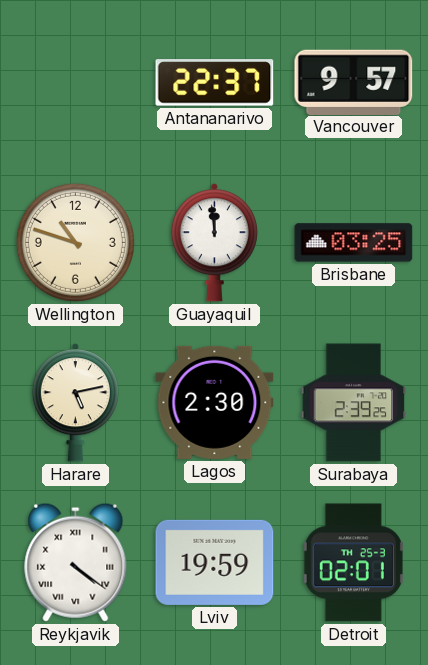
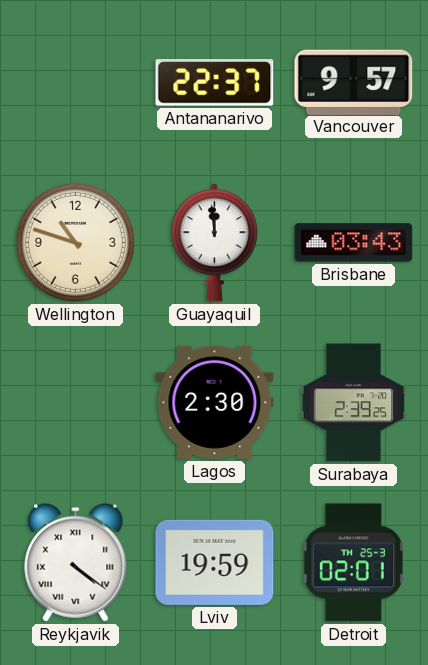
Brisbane: 03:25 -> 03:43
Harare: 5:13 -> none
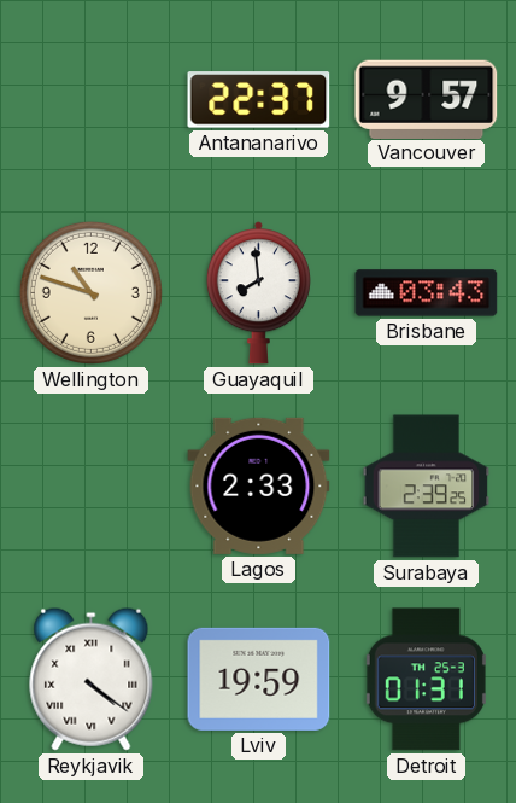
Guayaquil: 11:59 -> 7:59
Lagos: 2:30 -> 2:33
Detroit: 02:01 -> 01:31
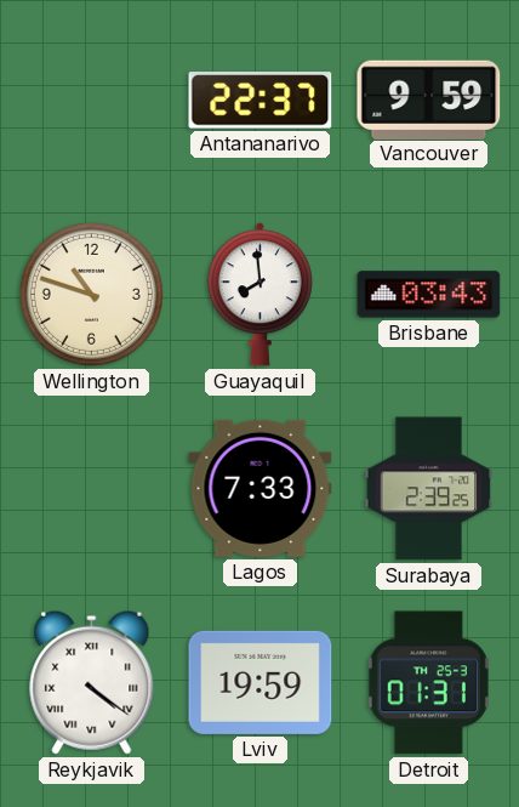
Vancouver: 9:57 -> 9:59
Lagos: 2:33 -> 7:33
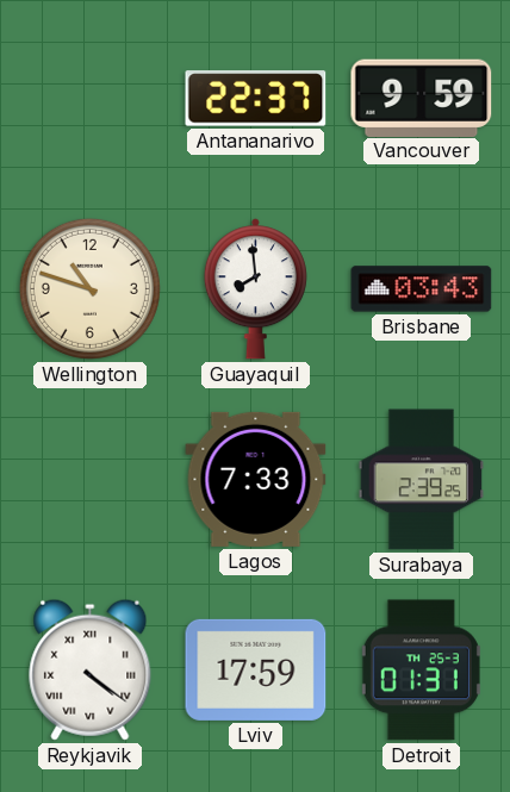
Lviv: 19:59 -> 17:59
